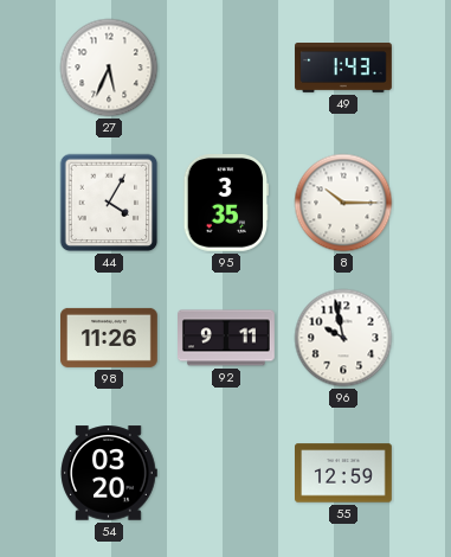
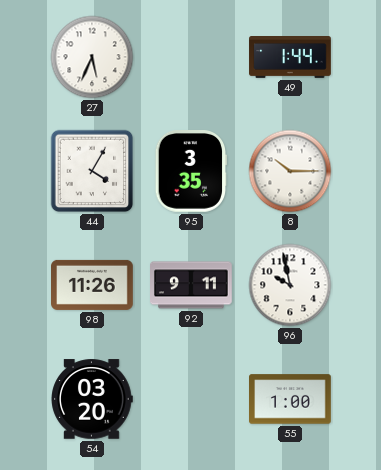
49: 1:43 -> 1:44
55: 12:59 -> 1:00
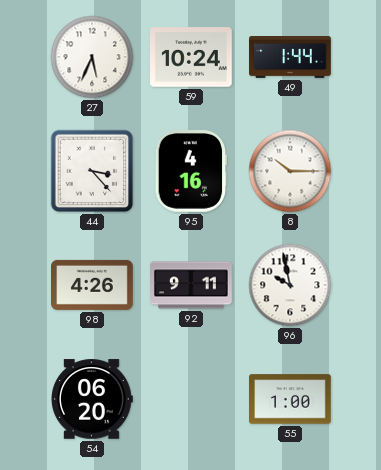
59: none -> 10:24
44: 4:05 -> 3:23
95: 3:35 -> 4:16
98: 11:26 -> 4:26
54: 03:20 -> 06:20
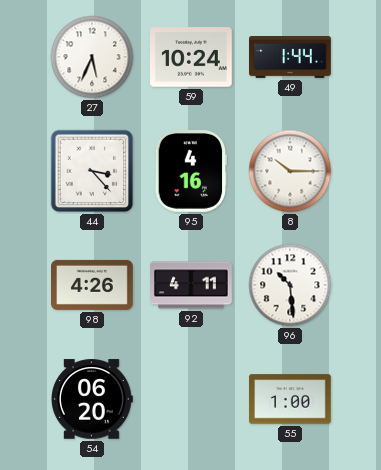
92: 9:11 -> 4:11
96: 9:58 -> 10:29
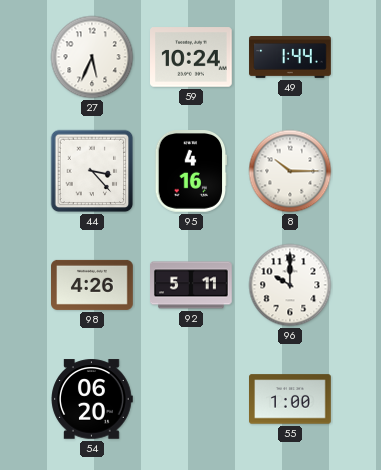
92: 4:11 -> 5:11
96: 10:29 -> 10:00
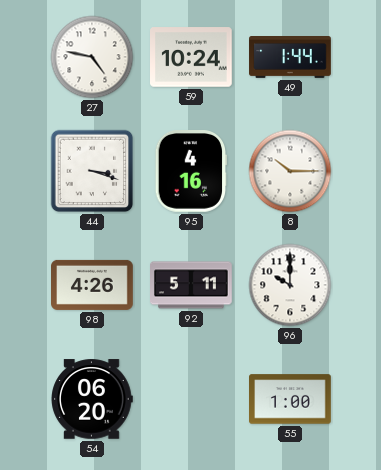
27: 5:34 -> 4:47
44: 3:23 -> 3:18
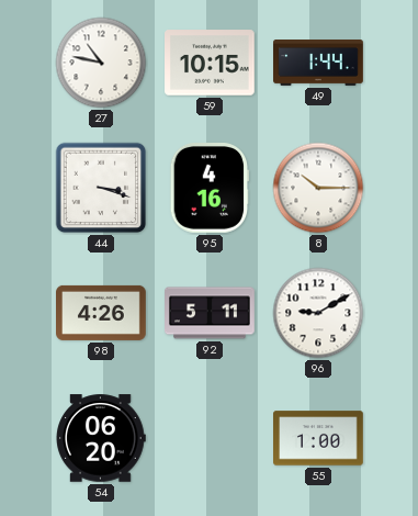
27: 4:47 -> 10:47
59: 10:24 -> 10:15
96: 10:00 -> 9:10
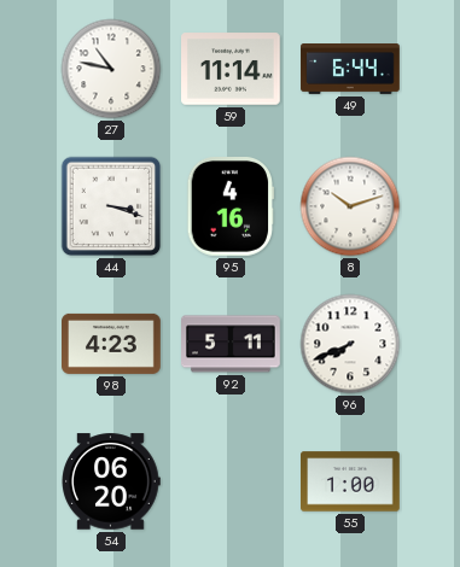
59: 10:15 -> 11:14
49: 1:44 -> 6:44
8: 10:15 -> 10:12
98: 4:26 -> 4:23
96: 9:10 -> 7:41
